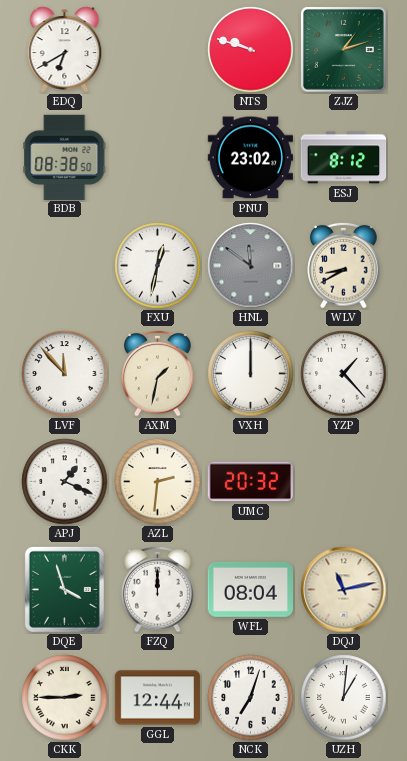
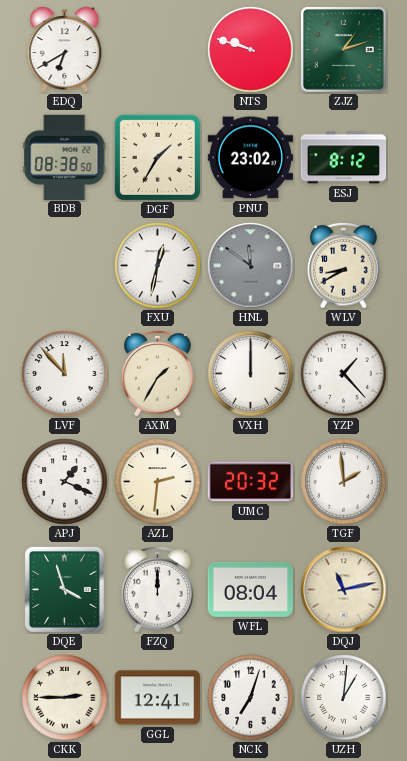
DGF: none -> 1:35
AXM: 1:32 -> 1:35
TGF: none -> 1:59
GGL: 12:44 -> 12:41
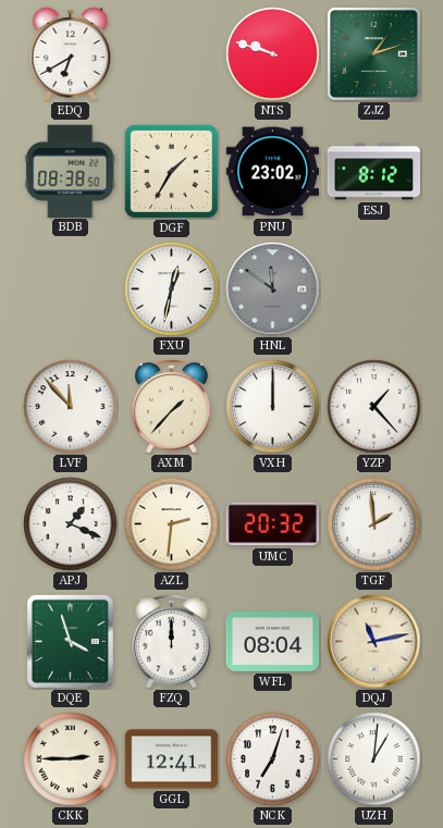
WLV: 8:40 -> none
AXM: 1:35 -> 1:37
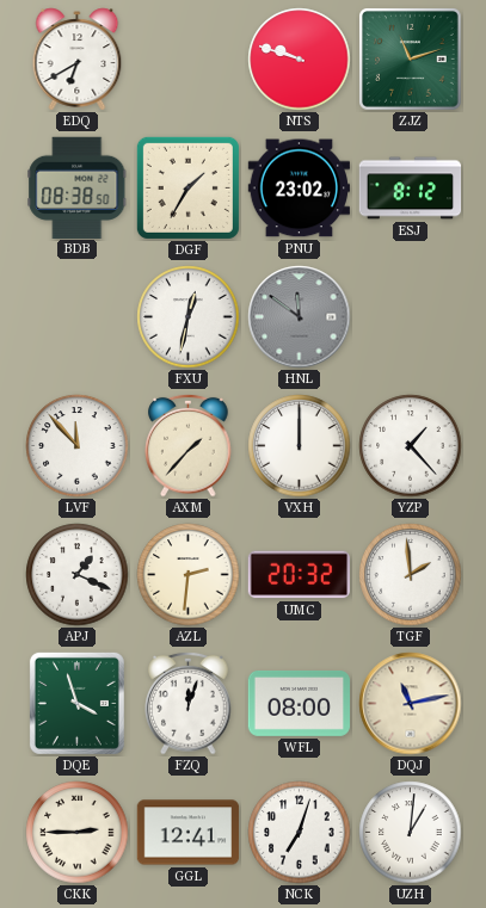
ZJZ: 1:12 -> 11:12
FZQ: 12:00 -> 12:03
WFL: 08:04 -> 08:00
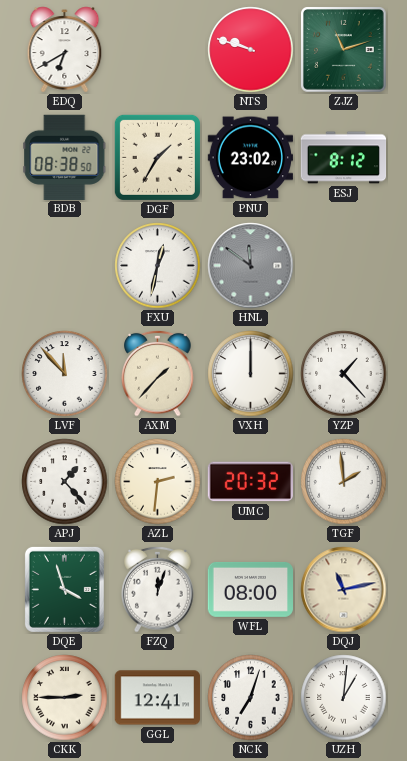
APJ: 1:19 -> 1:23
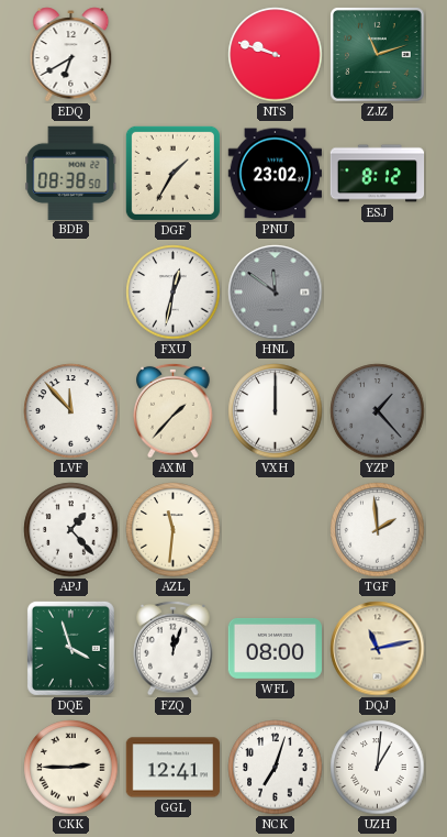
YZP dial: white -> grey
AZL: 2:31 -> 11:31
UMC: 20:32 -> none
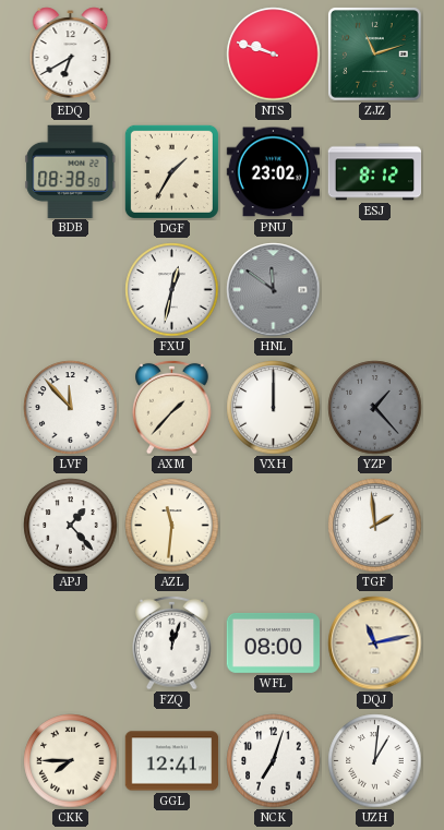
DQE: 3:57 -> none
CKK: 2:45 -> 7:45
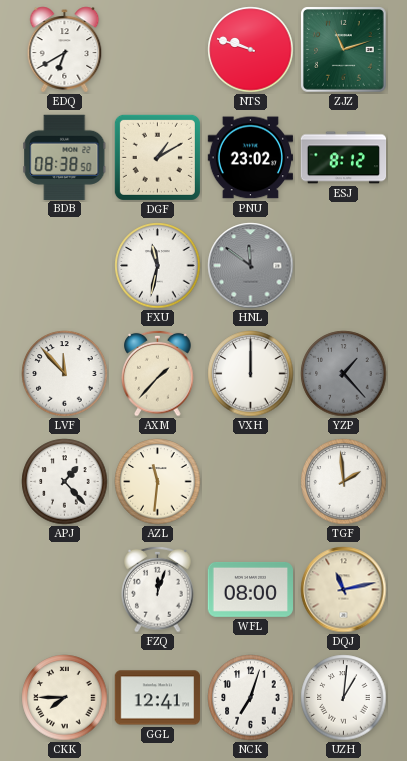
DGF: 1:35 -> 1:10
FXU: 12:32 -> 11:32
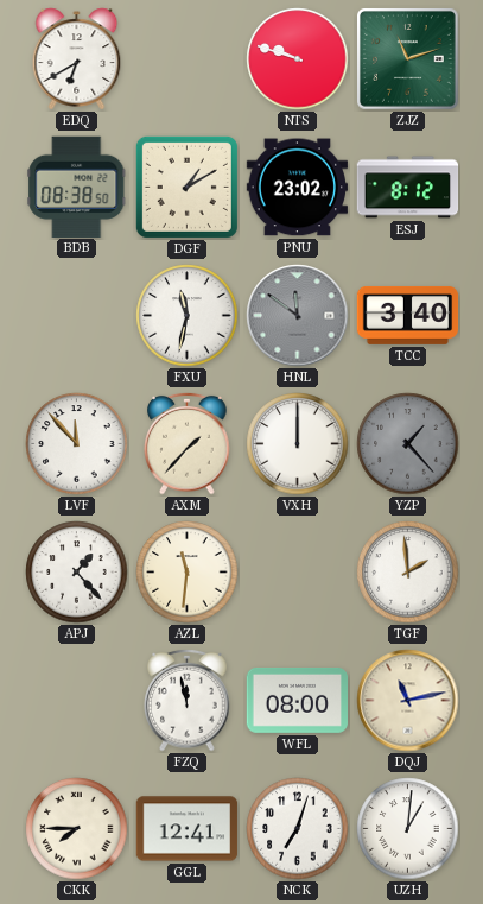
TCC: none -> 3:40
FZQ: 12:03 -> 11:58
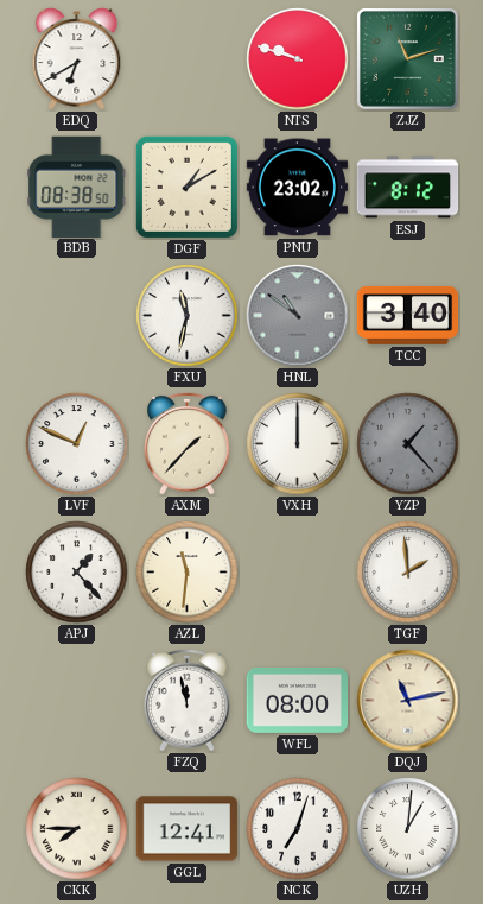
HNL: 11:51 -> 10:51
LVF: 11:53 -> 12:49
